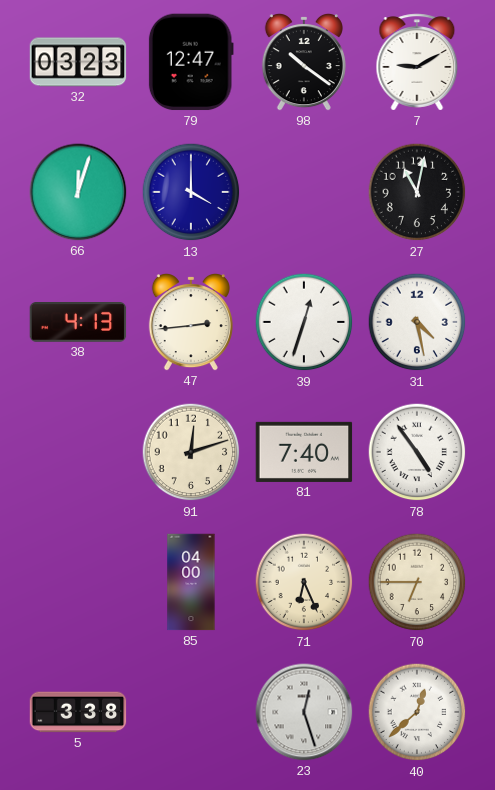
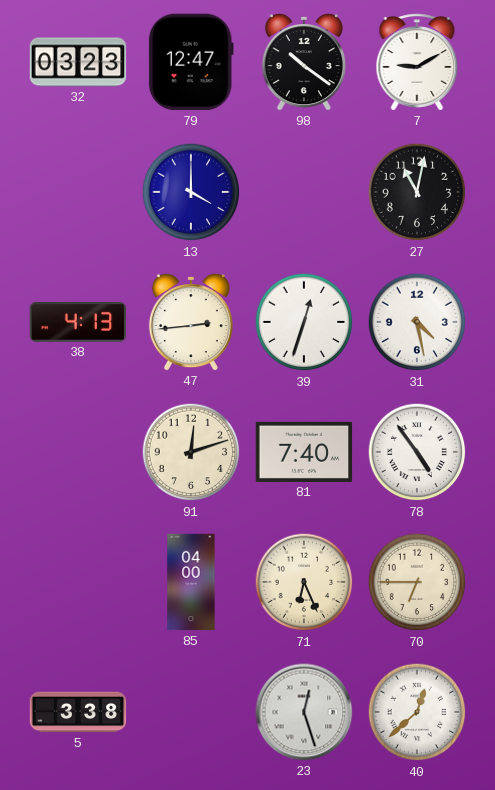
66: 12:03 -> none
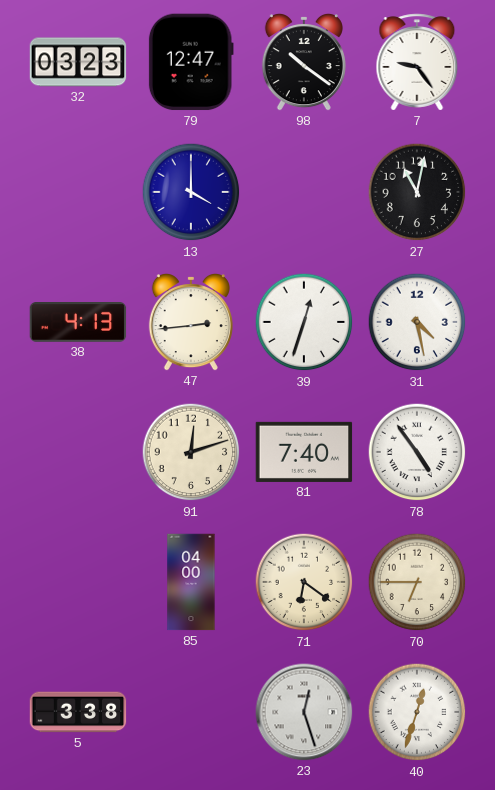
7: 9:10 -> 9:24
71: 6:26 -> 6:21
40: 12:38 -> 12:33
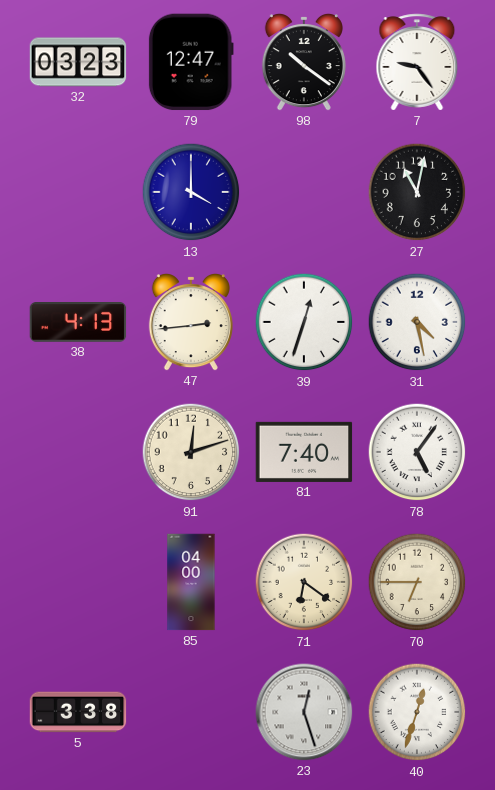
78: 4:54 -> 5:06
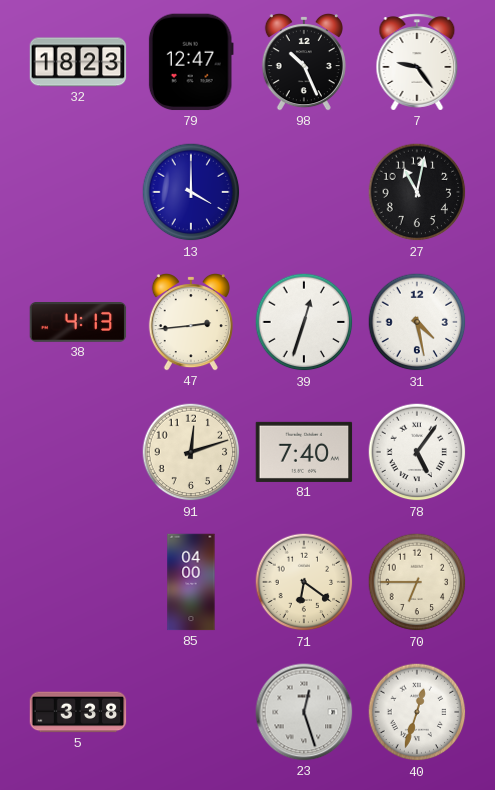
32: 03:23 -> 18:23
98: 10:21 -> 10:26
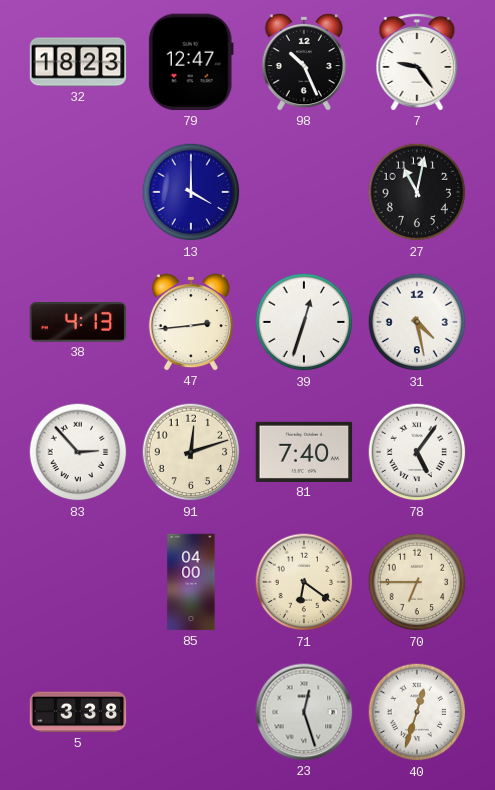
83: none -> 2:53
